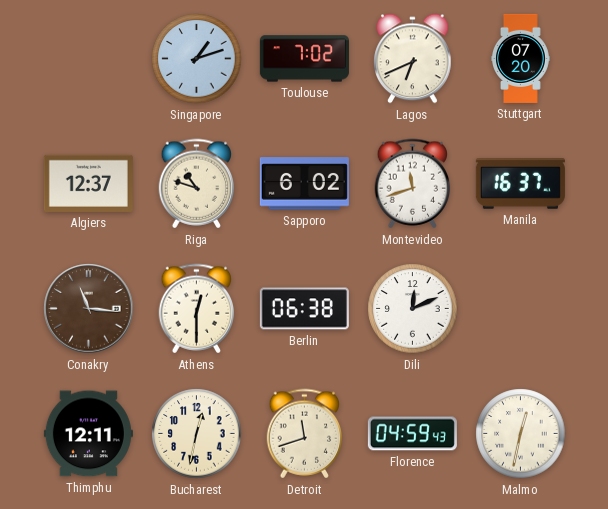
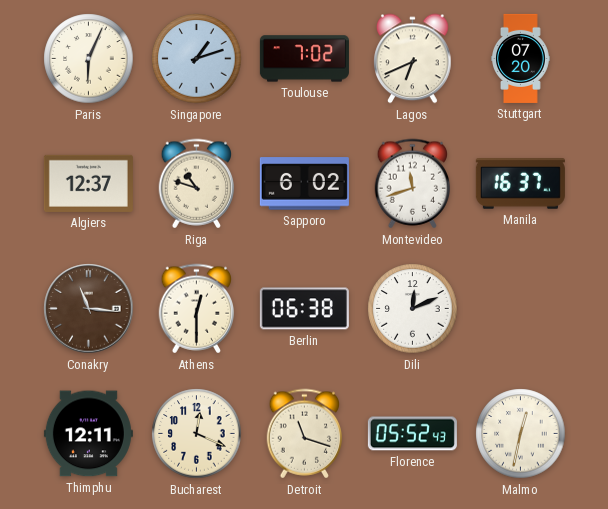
Paris: none -> 6:04
Bucharest: 12:32 -> 12:19
Detroit: 11:42 -> 11:18
Florence: 04:59 -> 05:52
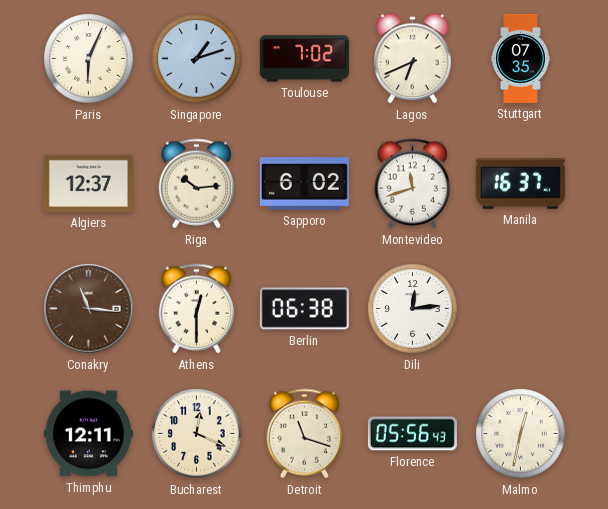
Stuttgart: 07:20 -> 07:35
Riga: 10:48 -> 10:14
Dili: 12:11 -> 12:14
Florence: 05:52 -> 05:56
